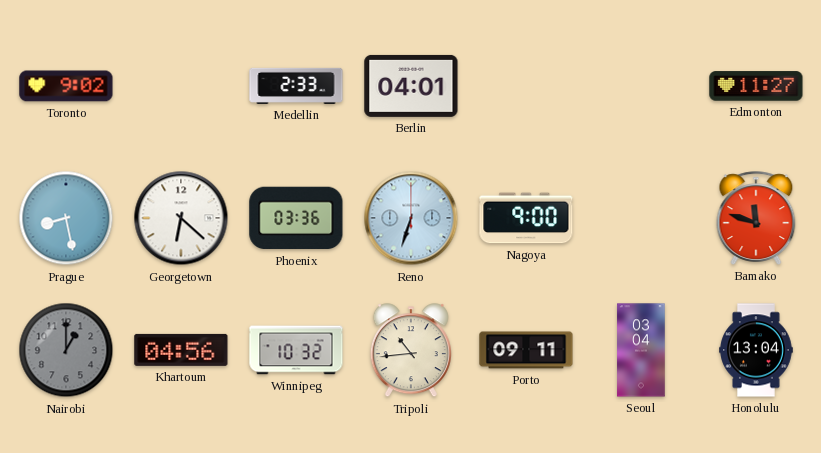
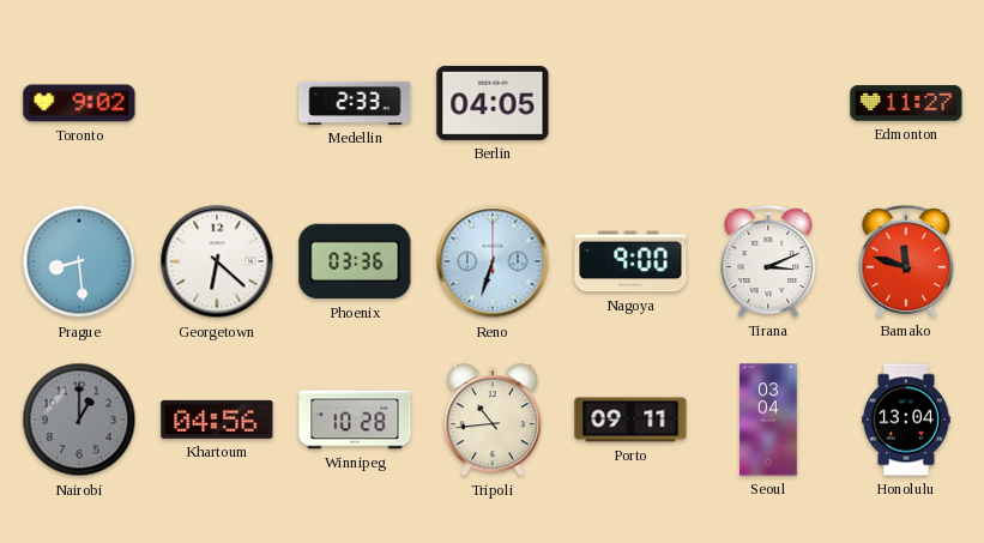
Berlin: 04:01 -> 04:05
Prague: 8:28 -> 8:29
Tirana: none -> 3:11
Winnipeg: 10:32 -> 10:28
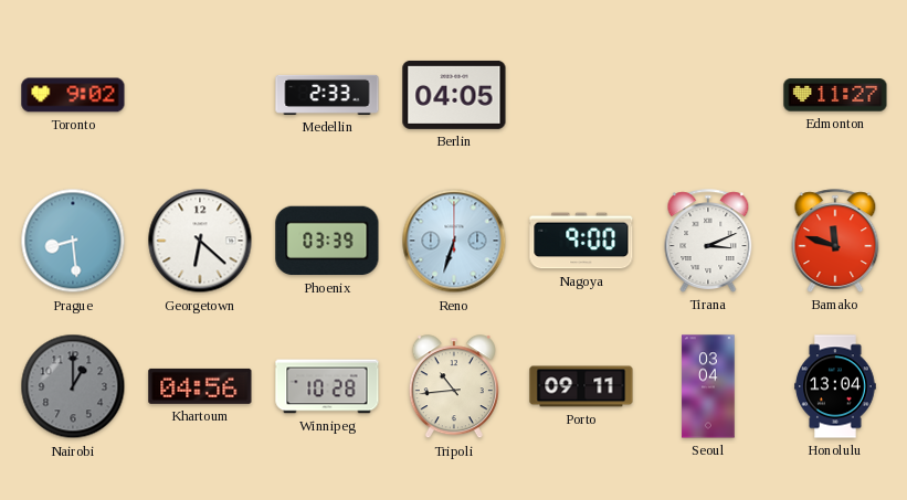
Phoenix: 03:36 -> 03:39
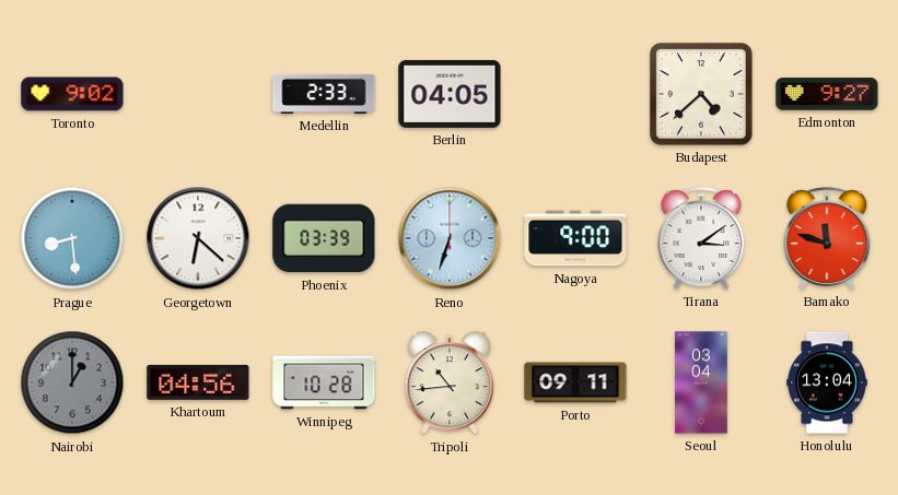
Budapest: none -> 4:38
Edmonton: 11:27 -> 9:27
Tirana: 3:11 -> 3:09
